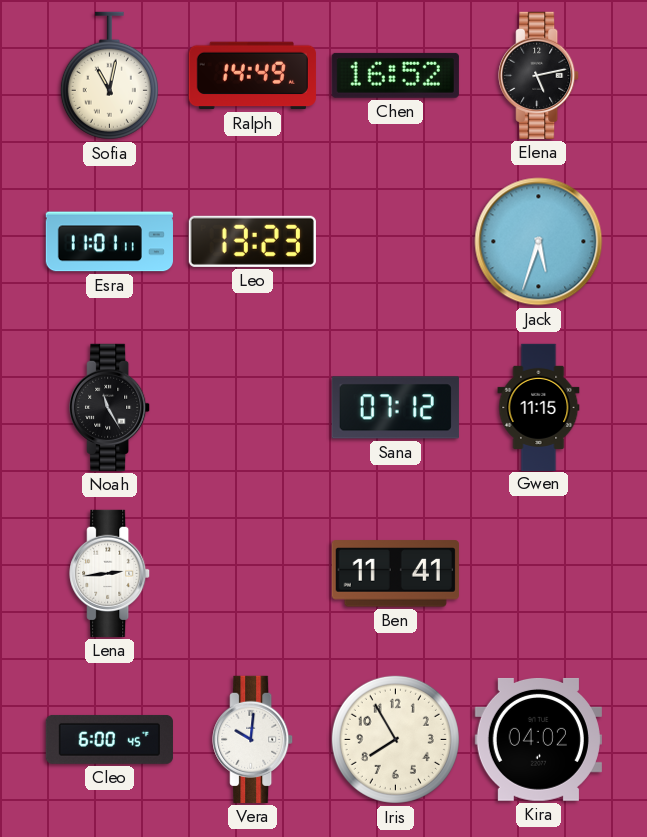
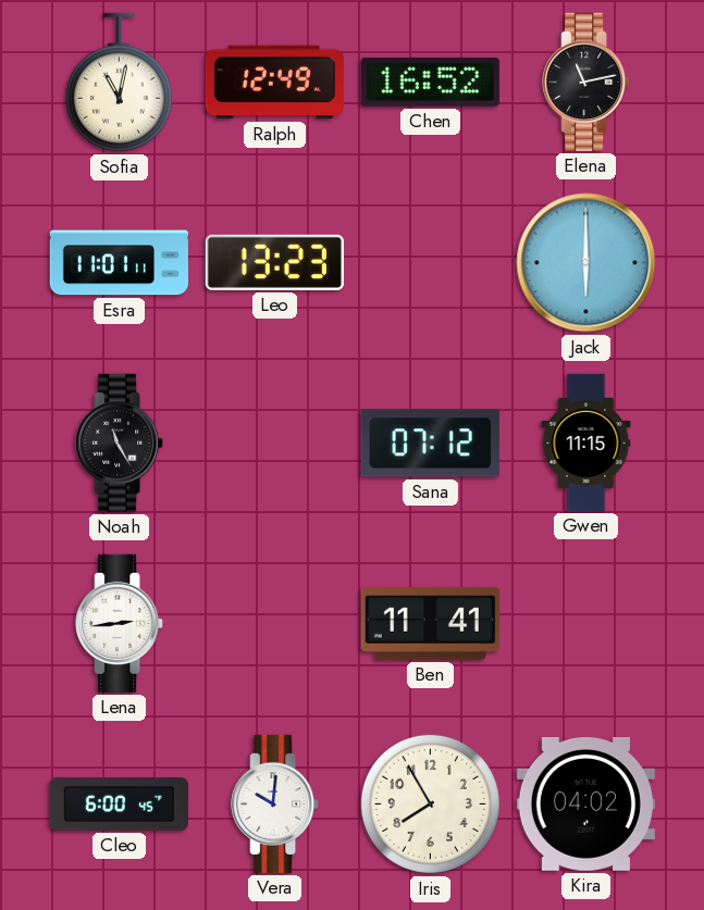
Ralph: 14:49 -> 12:49
Elena: 5:13 -> 11:13
Jack: 5:33 -> 6:00
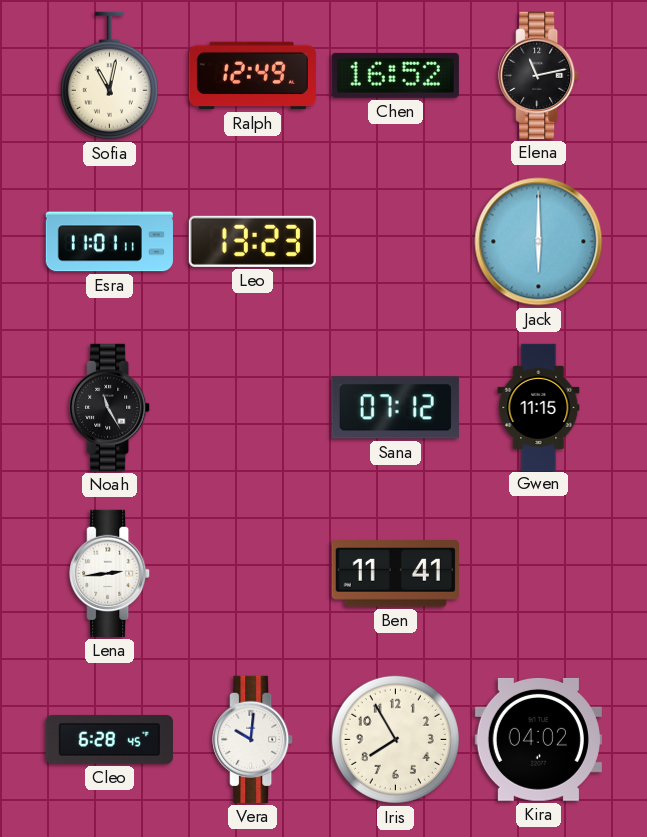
Cleo: 6:00 -> 6:28
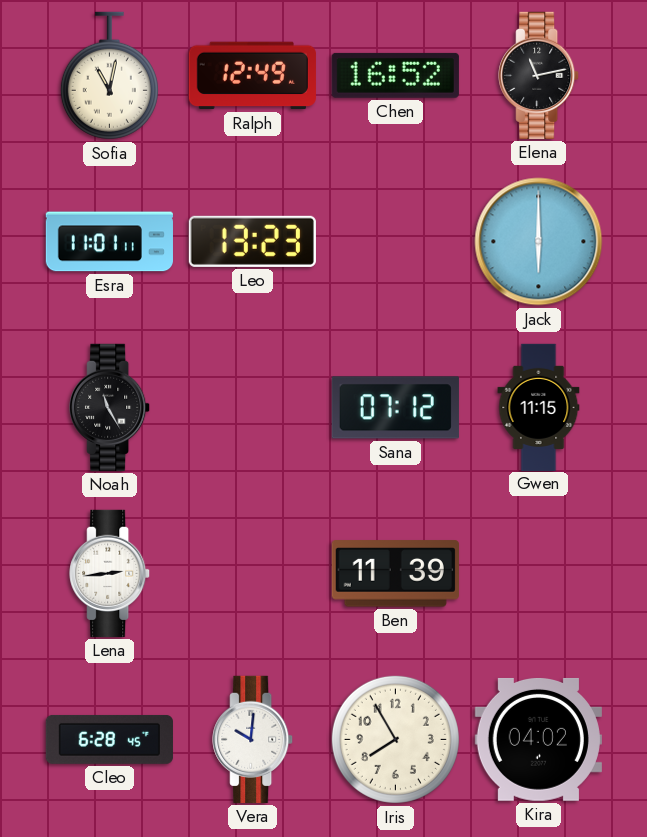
Ben: 11:41 -> 11:39
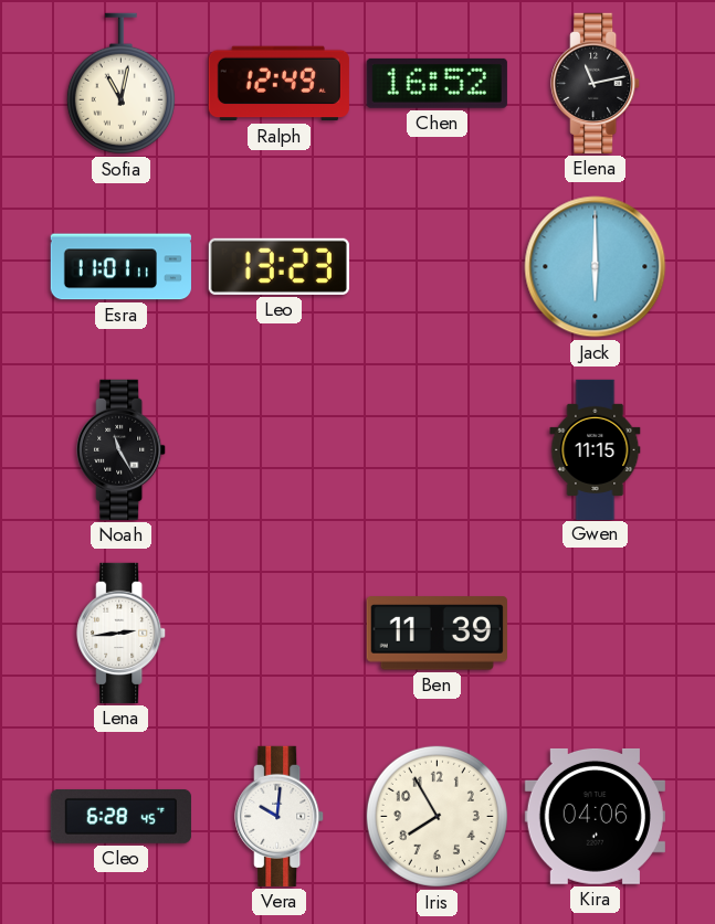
Sana: 07:12 -> none
Kira: 04:02 -> 04:06
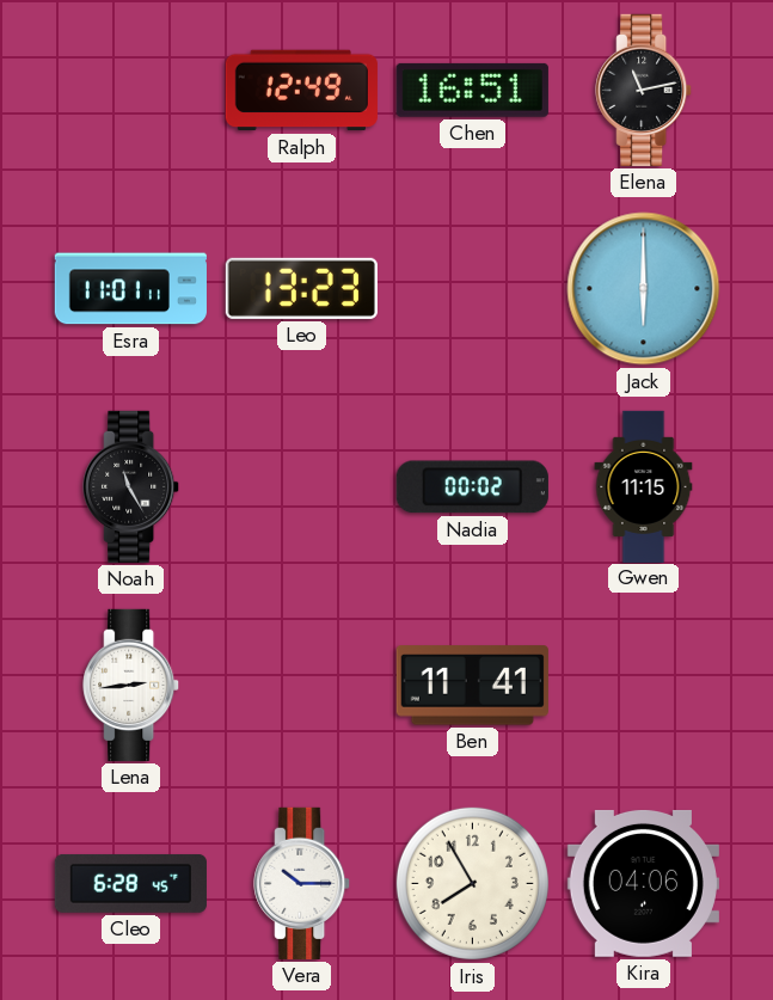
Sofia: 11:02 -> none
Chen: 16:52 -> 16:51
Nadia: none -> 00:02
Ben: 11:39 -> 11:41
Vera: 10:01 -> 10:15
